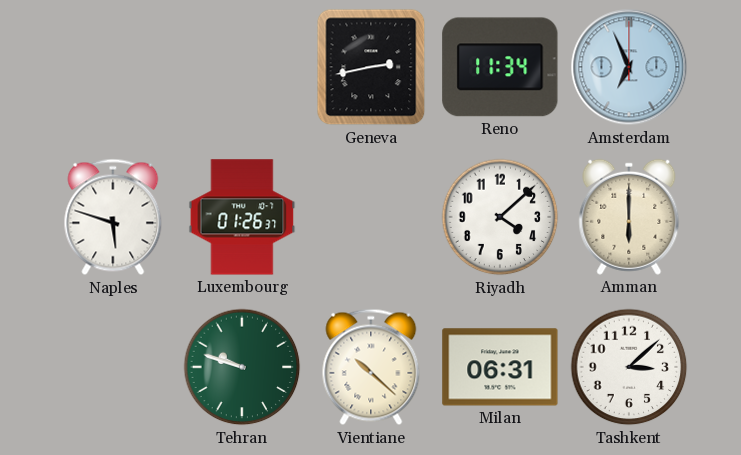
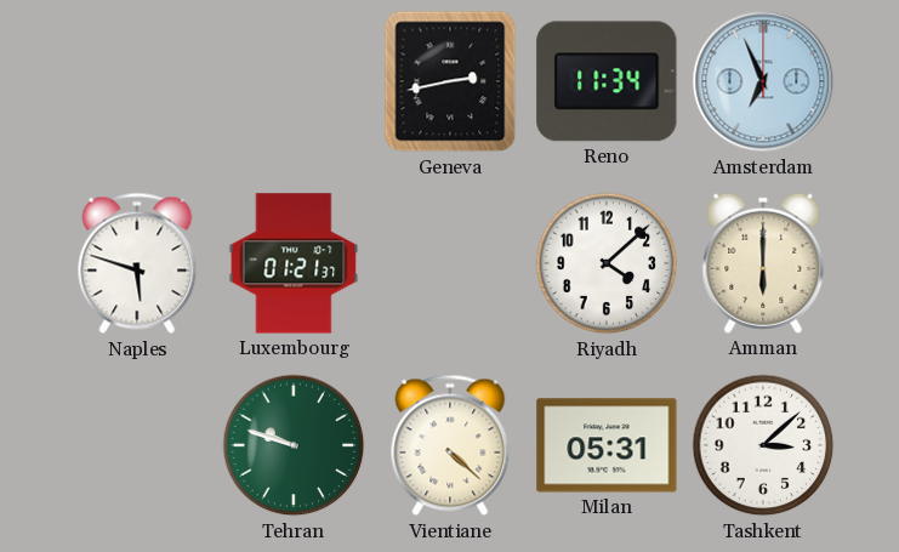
Luxembourg: 01:26 -> 01:21
Vientiane: 10:22 -> 4:22
Milan: 06:31 -> 05:31
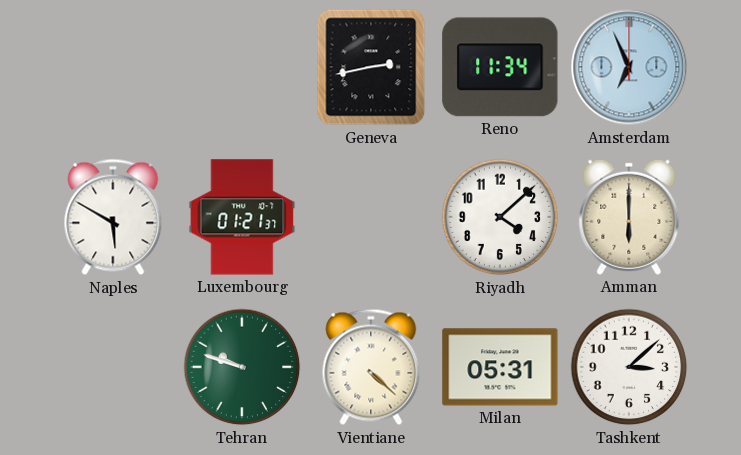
Naples: 5:48 -> 5:50
